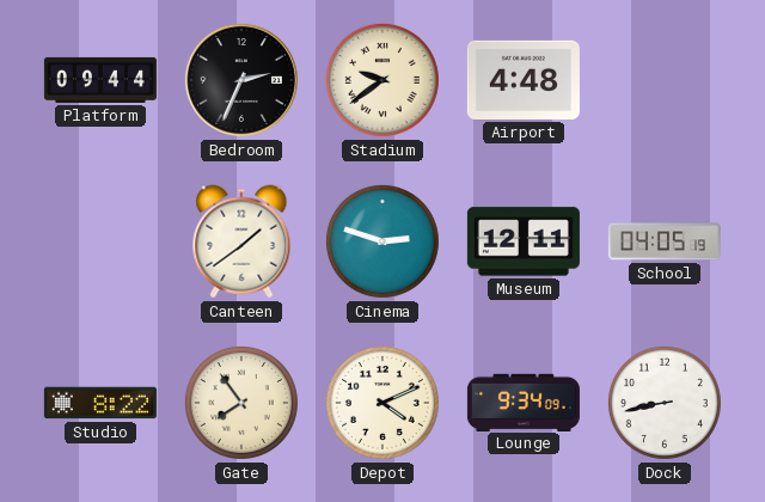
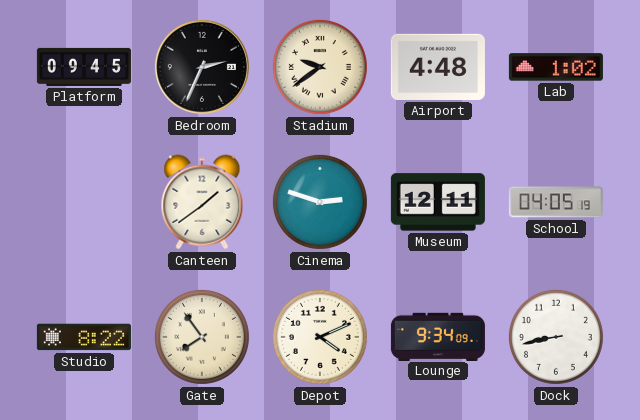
Platform: 09:44 -> 09:45
Lab: none -> 1:02
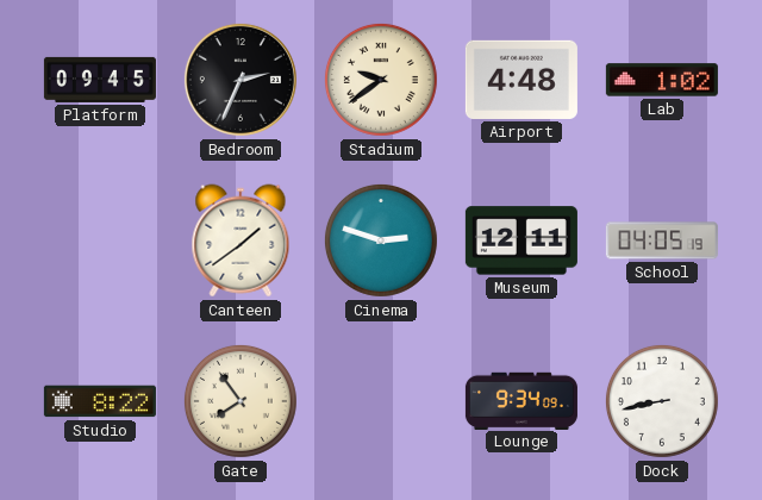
Depot: 4:11 -> none
